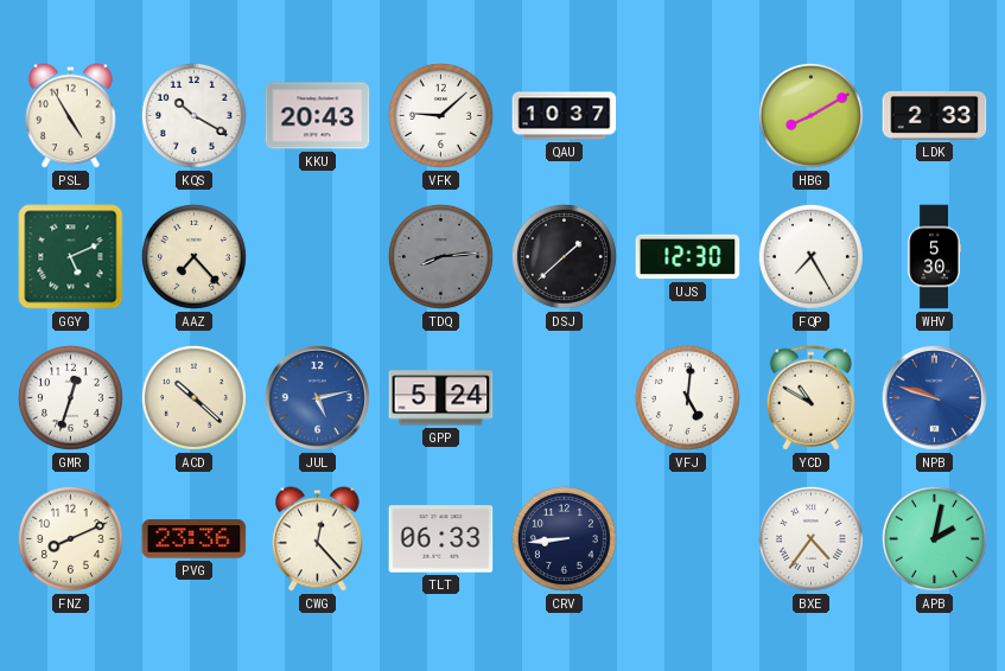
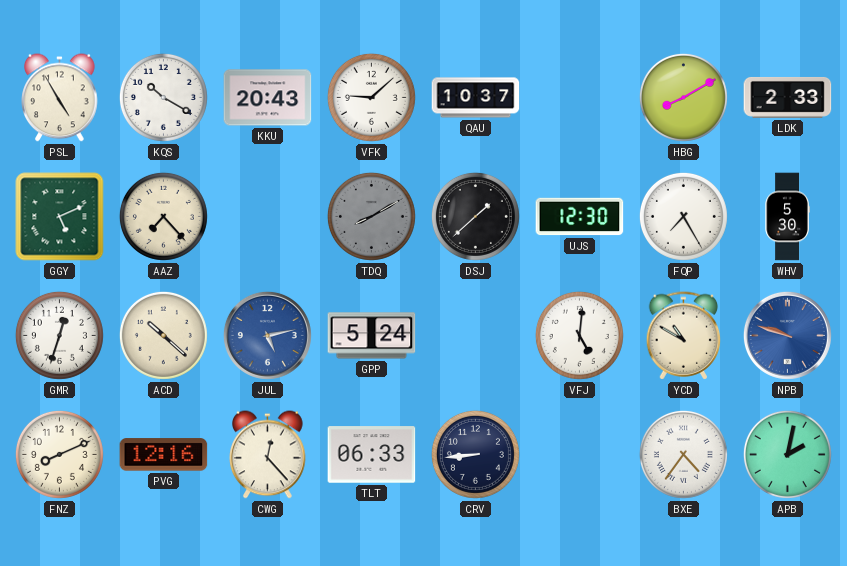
TDQ: 8:14 -> 8:10
PVG: 23:36 -> 12:16
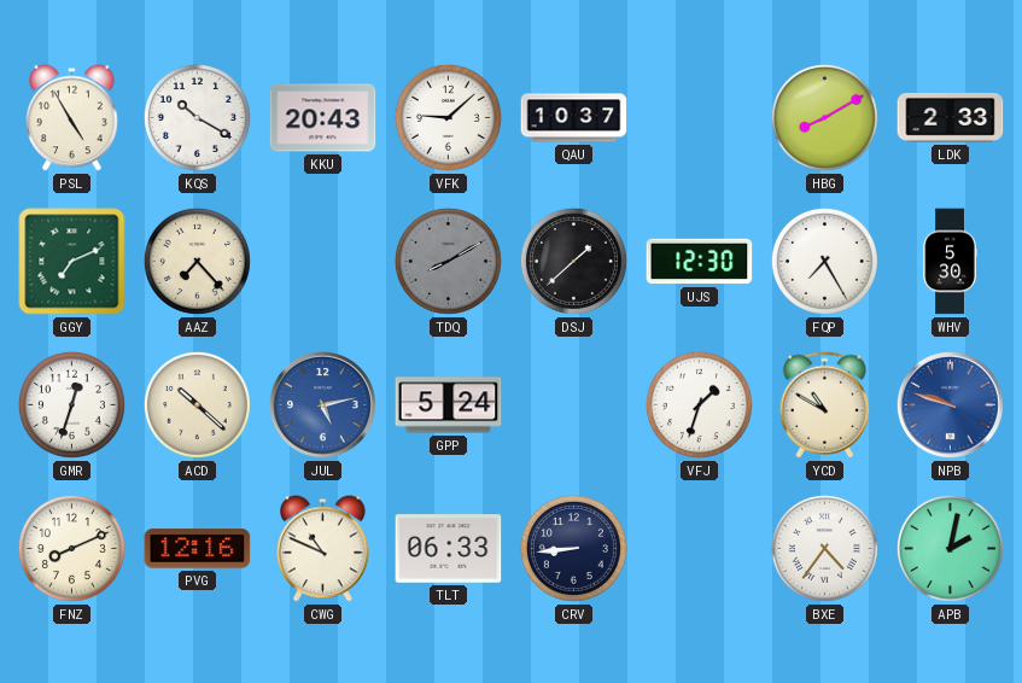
GGY: 5:11 -> 7:11
VFJ: 5:01 -> 1:33
CWG: 12:23 -> 10:49
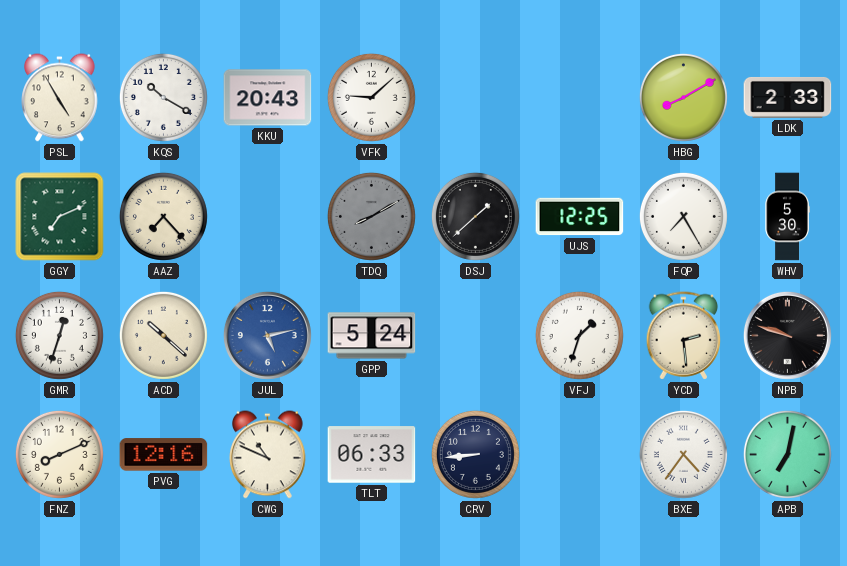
QAU: 10:37 -> none
UJS: 12:30 -> 12:25
YCD: 10:50 -> 2:29
NPB dial: blue -> black
APB: 2:02 -> 7:02
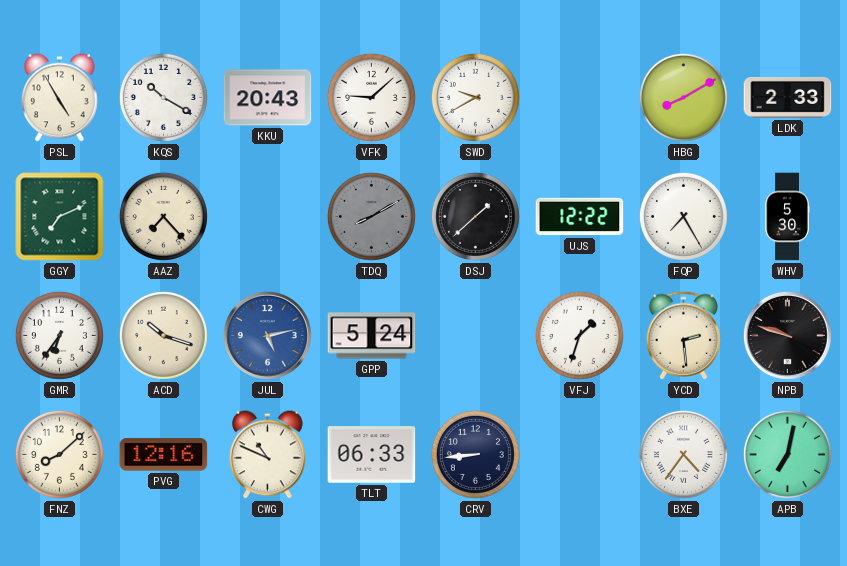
SWD: none -> 9:40
UJS: 12:25 -> 12:22
GMR: 12:33 -> 6:36
ACD: 10:22 -> 10:18
FNZ: 8:11 -> 8:08
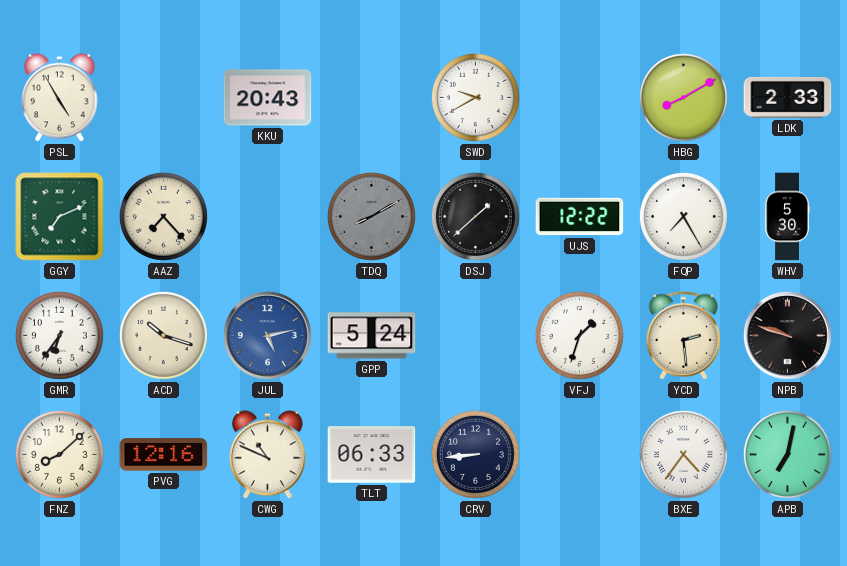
KQS: 10:20 -> none
VFK: 9:08 -> none
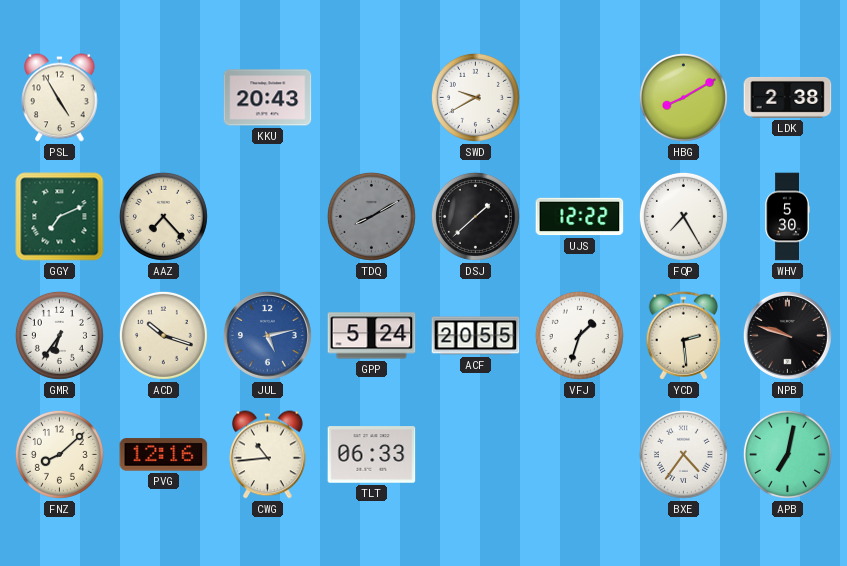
LDK: 2:33 -> 2:38
ACF: none -> 20:55
CWG: 10:49 -> 10:44
CRV: 8:44 -> none
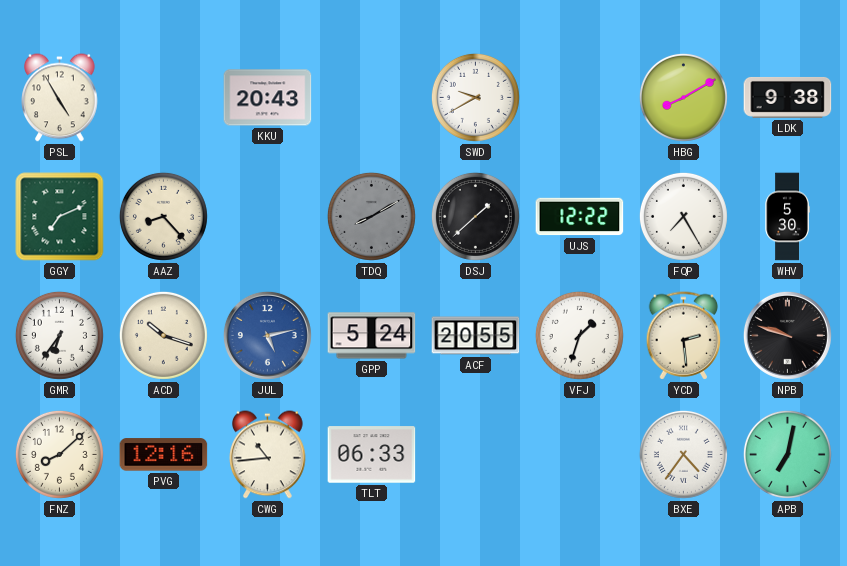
LDK: 2:38 -> 9:38
AAZ: 7:23 -> 8:23
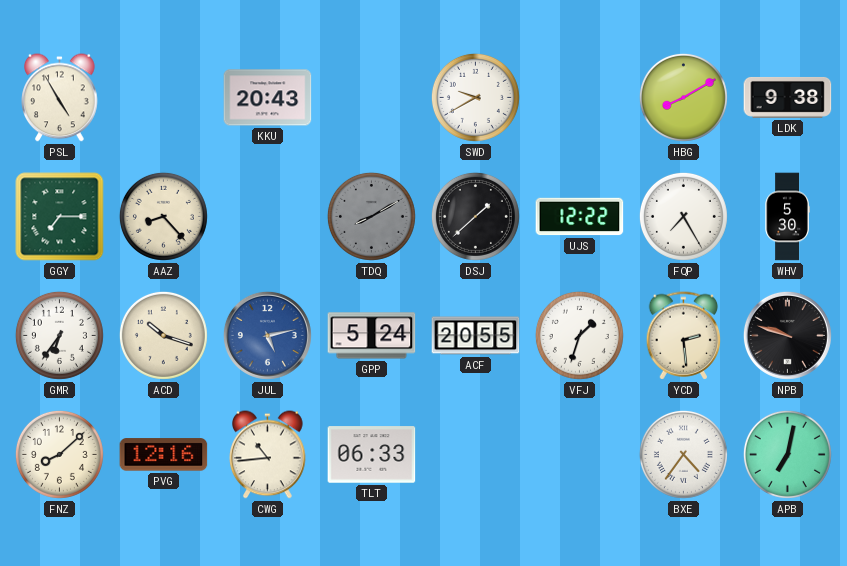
GGY: 7:11 -> 7:15
